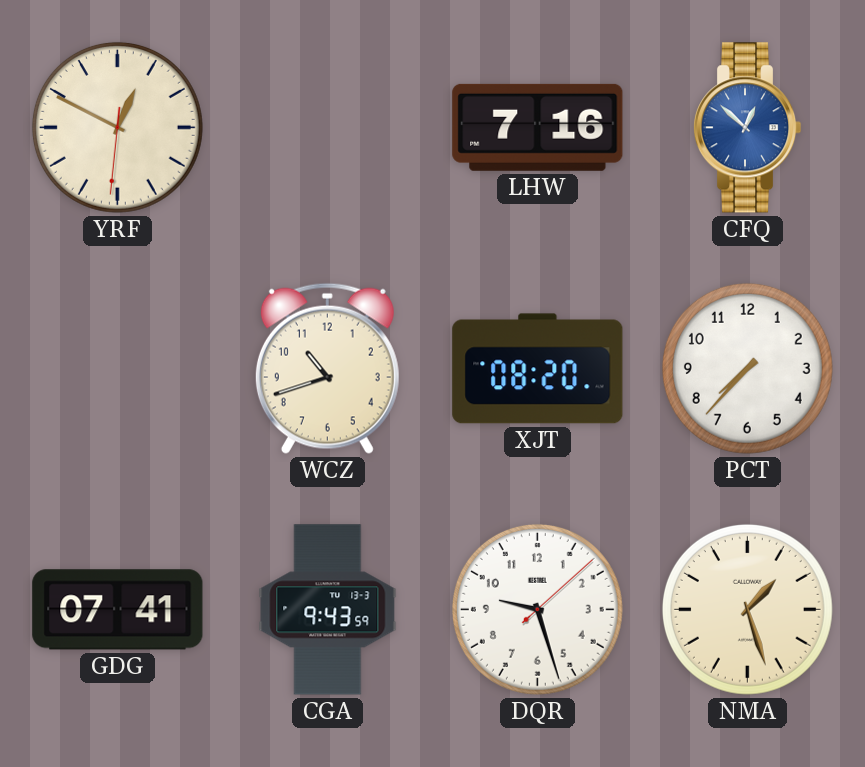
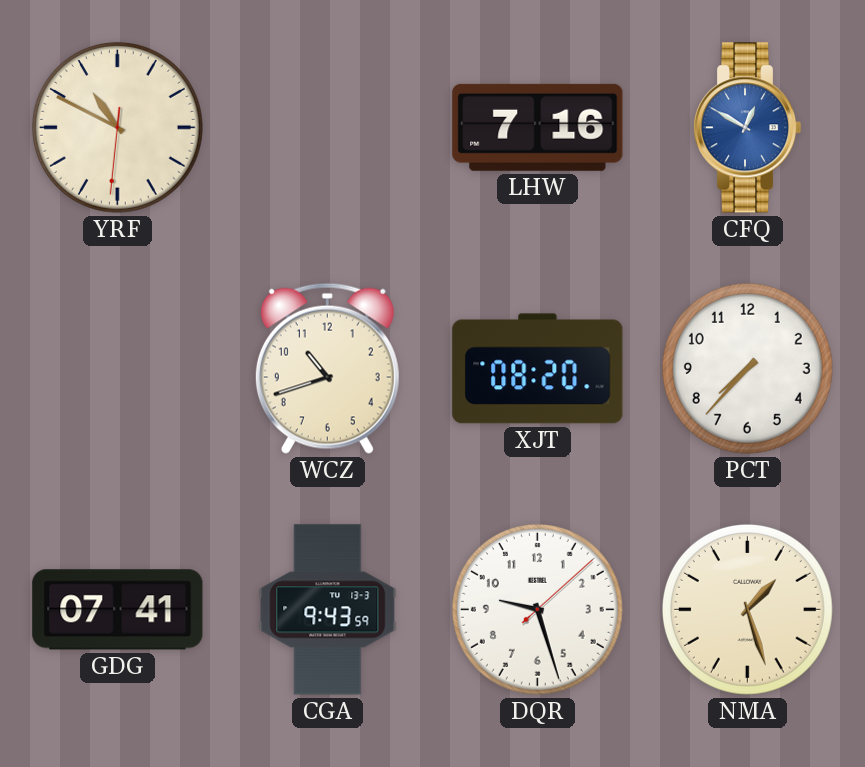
YRF: 12:49 -> 10:49
CFQ: 12:52 -> 12:50
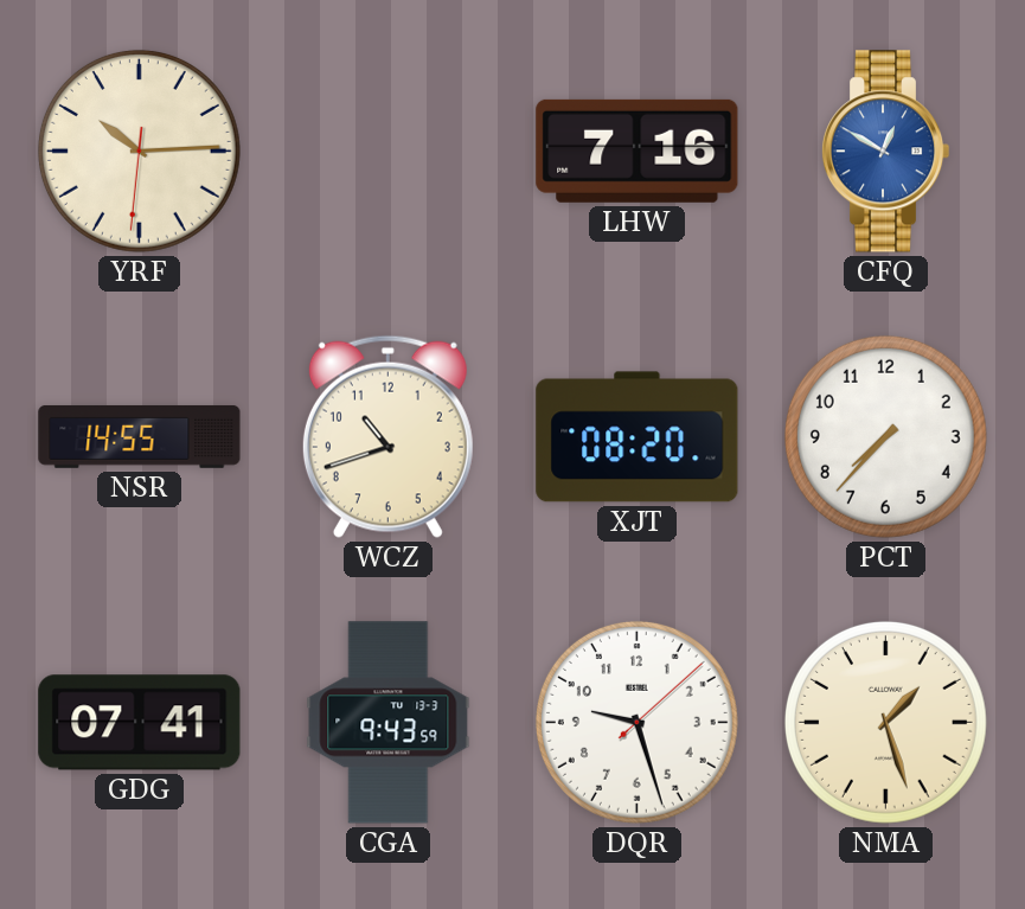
YRF: 10:49 -> 10:14
NSR: none -> 14:55
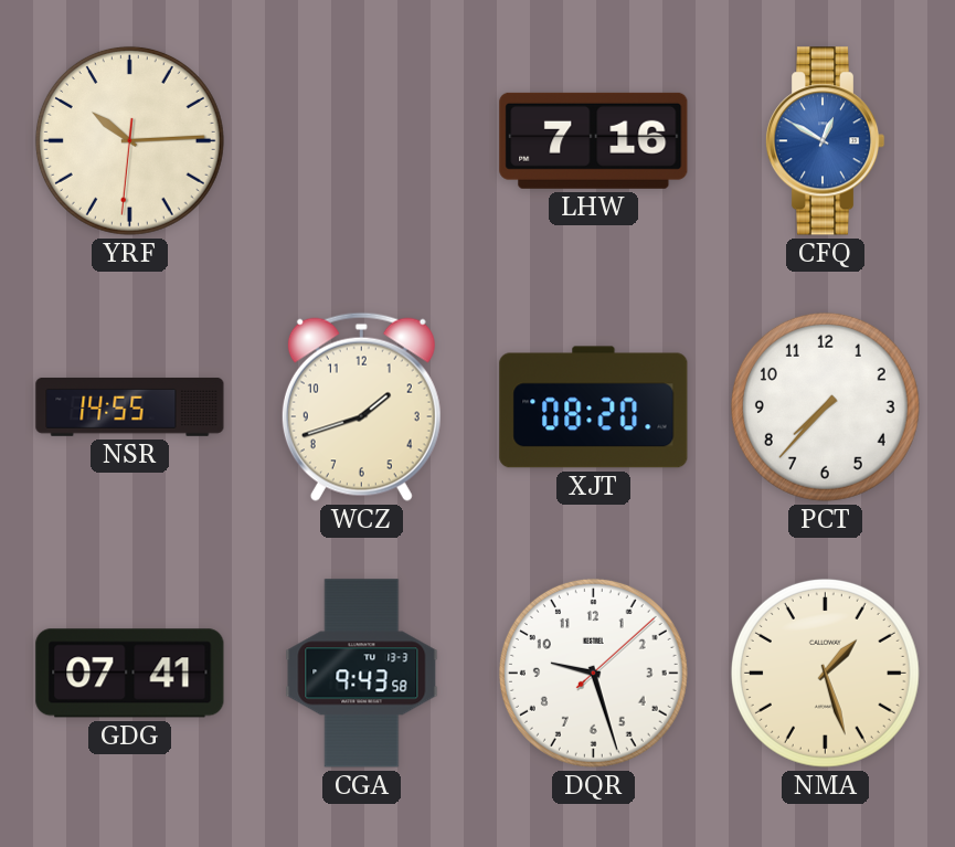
WCZ: 10:42 -> 1:42
CGA: 9:43:59 -> 9:43:58
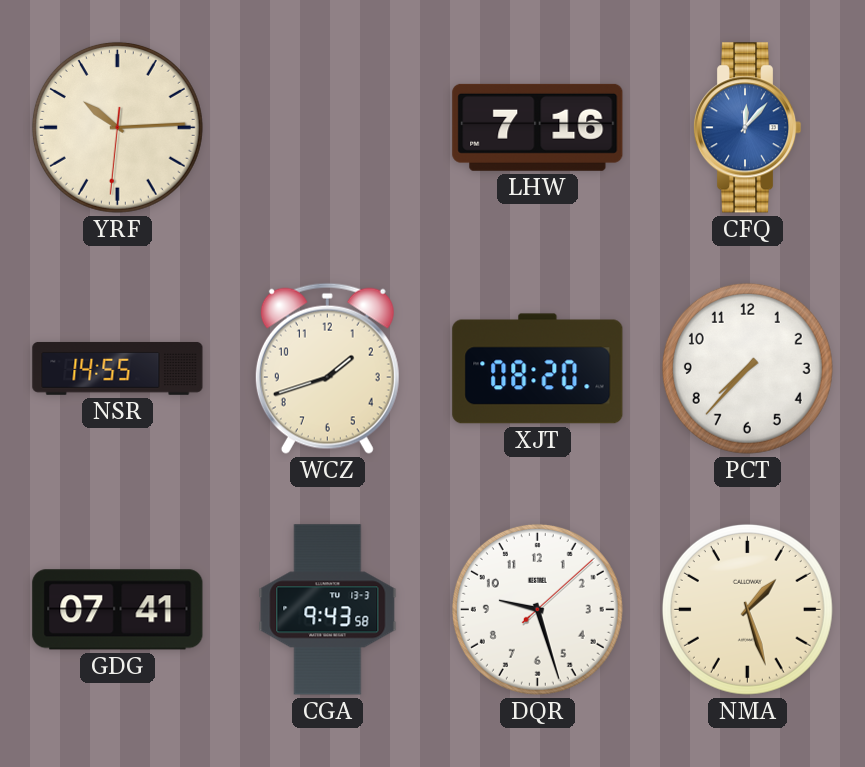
CFQ: 12:50 -> 12:07
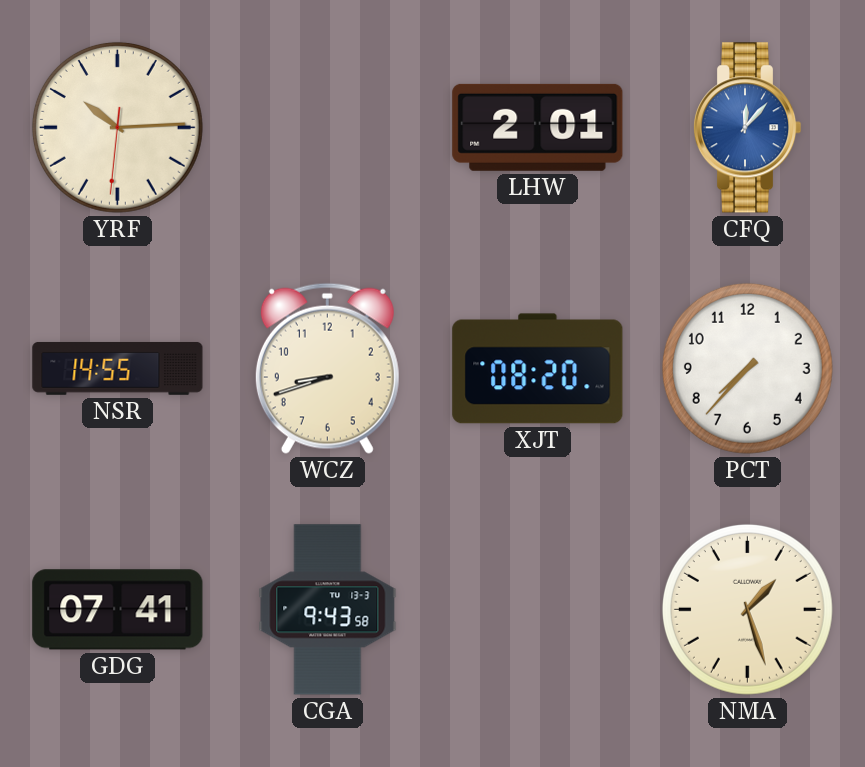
LHW: 7:16 -> 2:01
WCZ: 1:42 -> 8:42
DQR: 9:27 -> none
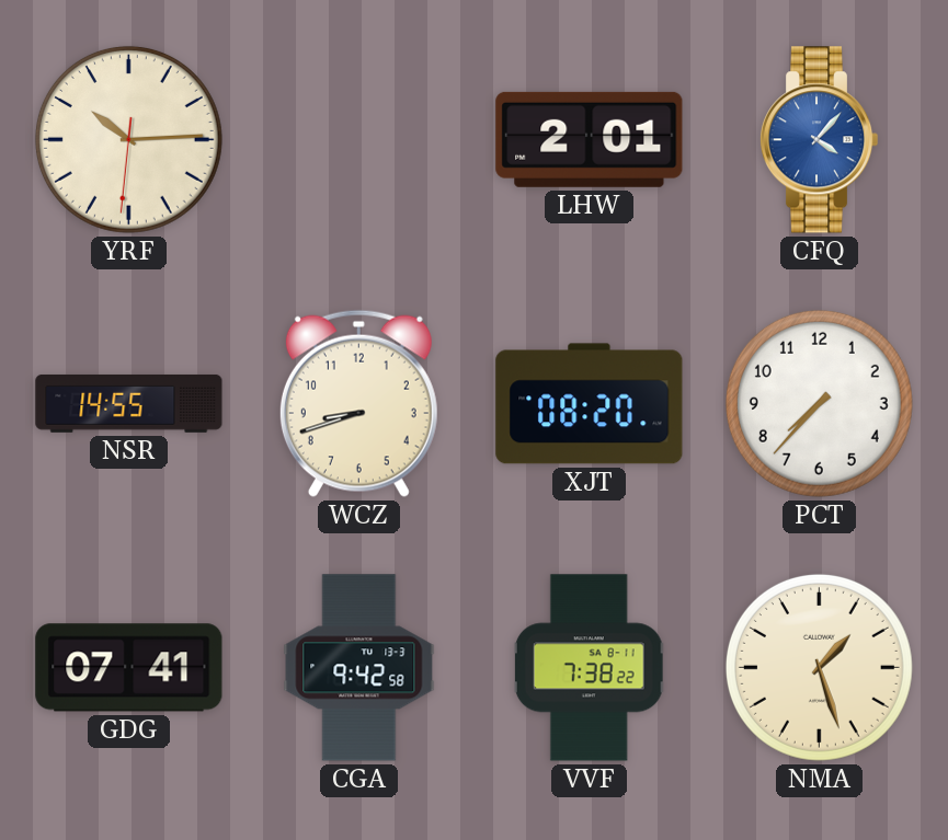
CFQ: 12:07 -> 4:07
CGA: 9:43 -> 9:42
VVF: none -> 7:38
